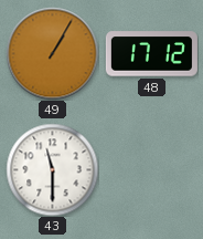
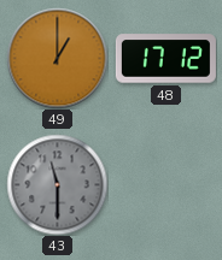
49: 1:05 -> 1:00
43 dial: white -> grey
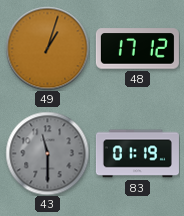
49: 1:00 -> 1:03
83: none -> 01:19
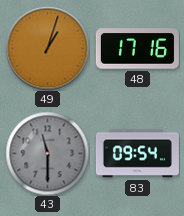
48: 17:12 -> 17:16
83: 01:19 -> 09:54
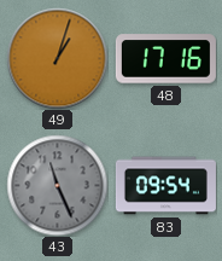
43: 11:30 -> 11:26
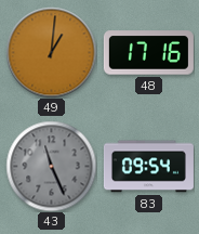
49: 1:03 -> 1:01
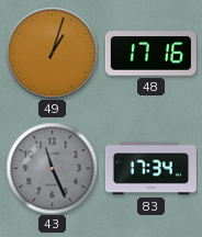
49: 1:01 -> 1:03
83: 09:54 -> 17:34
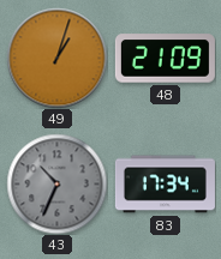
48: 17:16 -> 21:09
43: 11:26 -> 10:34
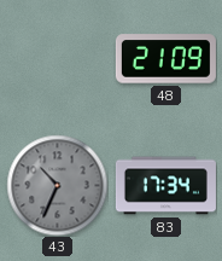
49: 1:03 -> none
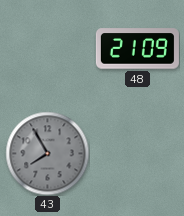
43: 10:34 -> 7:55
83: 17:34 -> none
